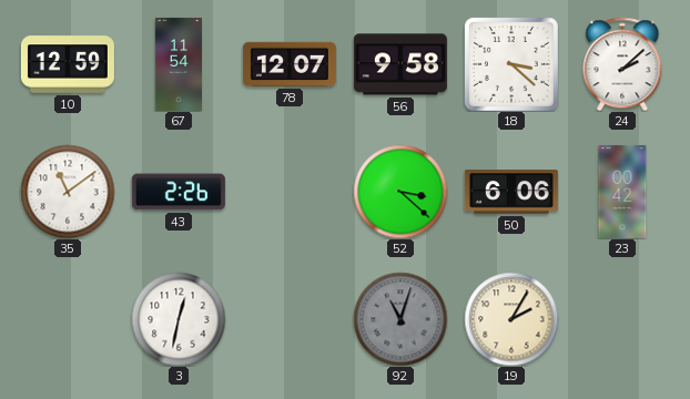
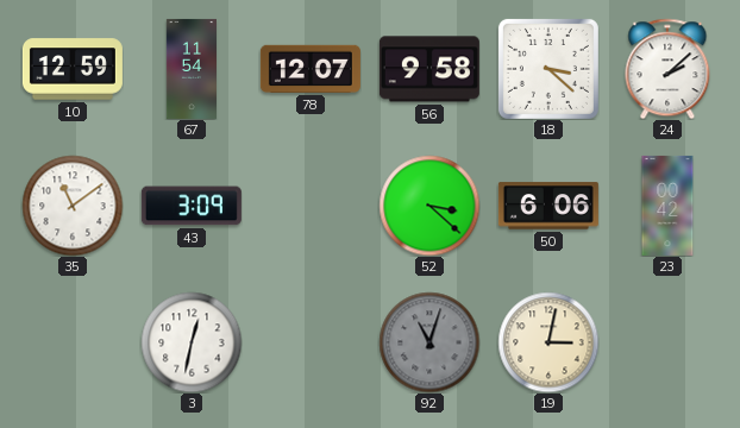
43: 2:26 -> 3:09
19: 2:05 -> 3:02
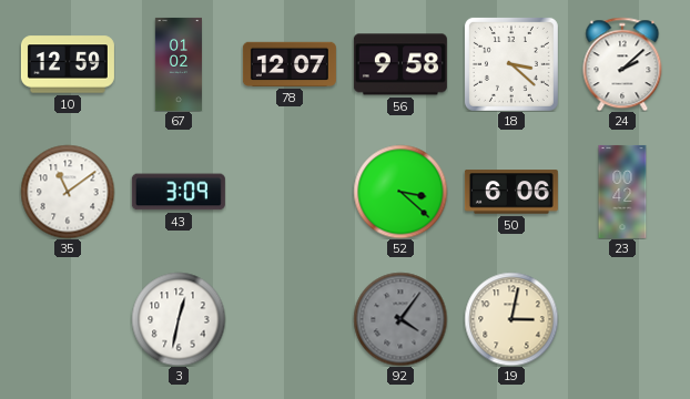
67: 11:54 -> 01:02
92: 11:03 -> 4:06
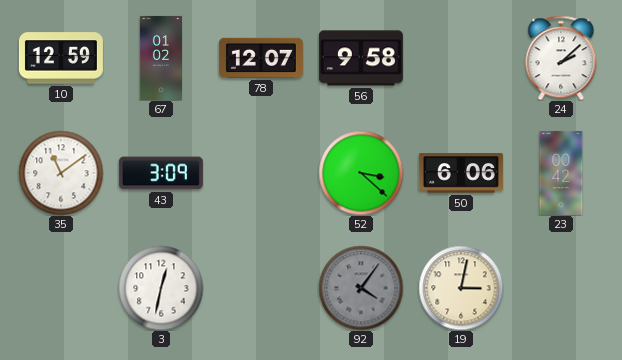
18: 3:22 -> none
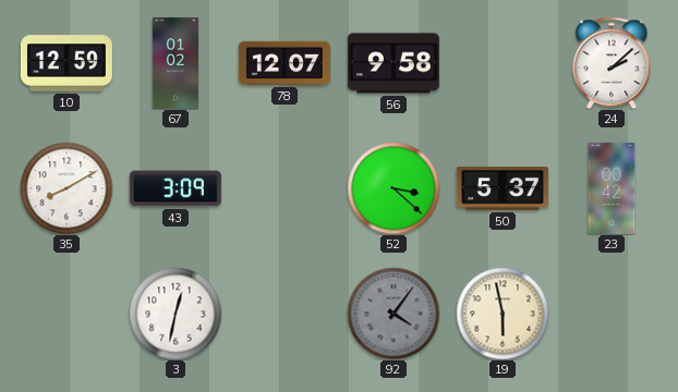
35: 11:09 -> 8:10
50: 6:06 -> 5:37
19: 3:02 -> 5:58
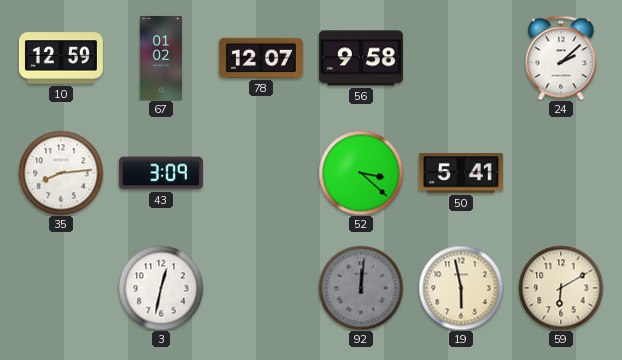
35: 8:10 -> 8:14
50: 5:37 -> 5:41
23: 00:42 -> none
92: 4:06 -> 12:01
59: none -> 6:10
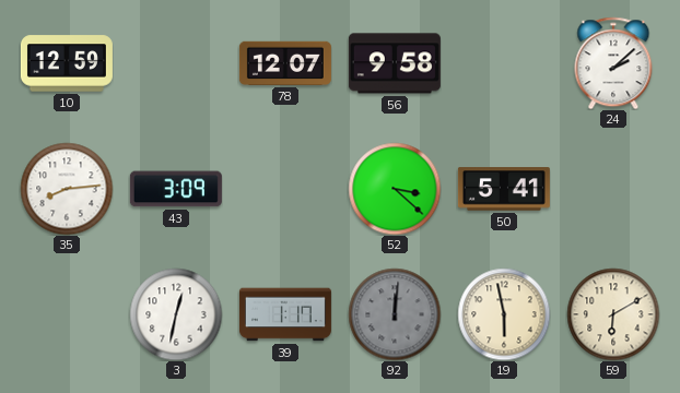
67: 01:02 -> none
39: none -> 1:17
